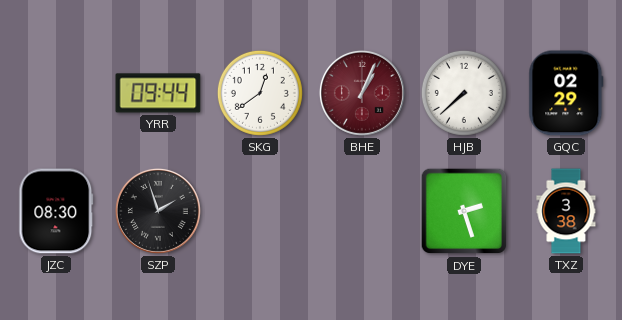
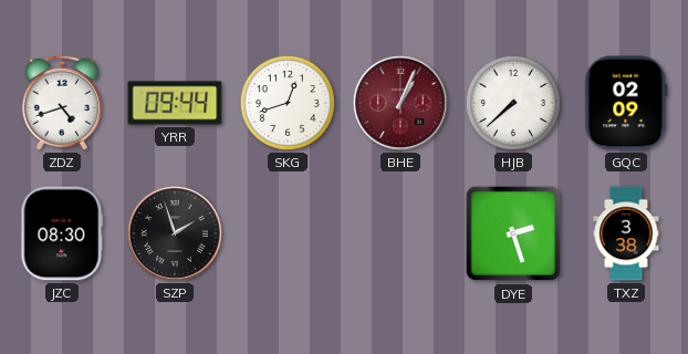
ZDZ: none -> 4:42
SKG: 12:39 -> 12:42
GQC: 02:29 -> 02:09
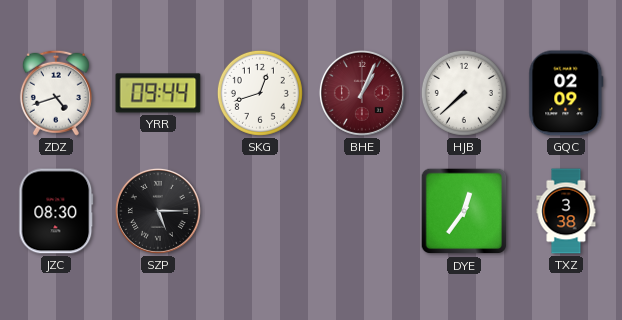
SZP: 1:57 -> 5:15
DYE: 2:27 -> 12:36
